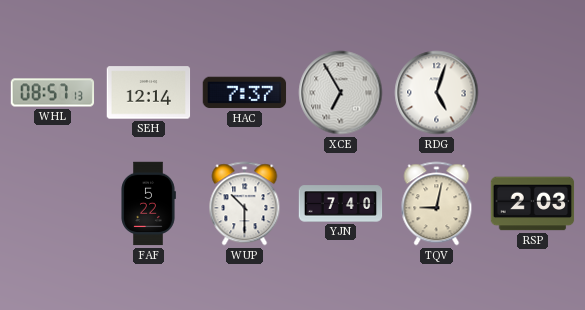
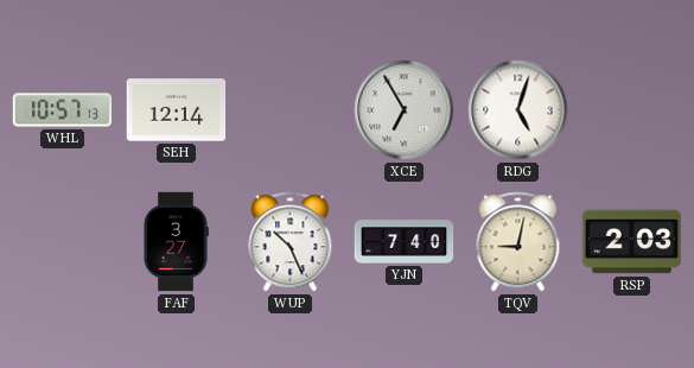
WHL: 08:57 -> 10:57
HAC: 7:37 -> none
FAF: 5:22 -> 3:27
WUP: 10:30 -> 10:26
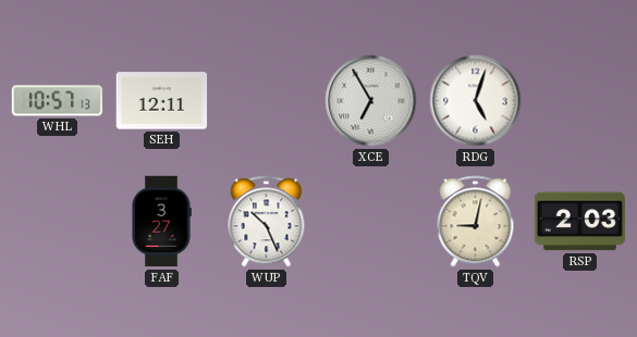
SEH: 12:14 -> 12:11
YJN: 7:40 -> none
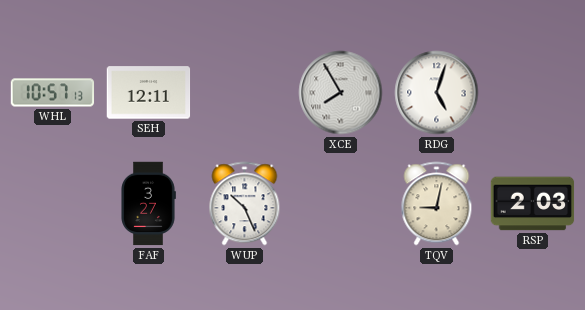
XCE: 6:55 -> 7:55
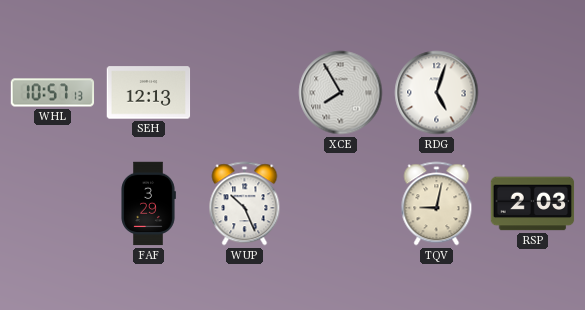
SEH: 12:11 -> 12:13
FAF: 3:27 -> 3:29
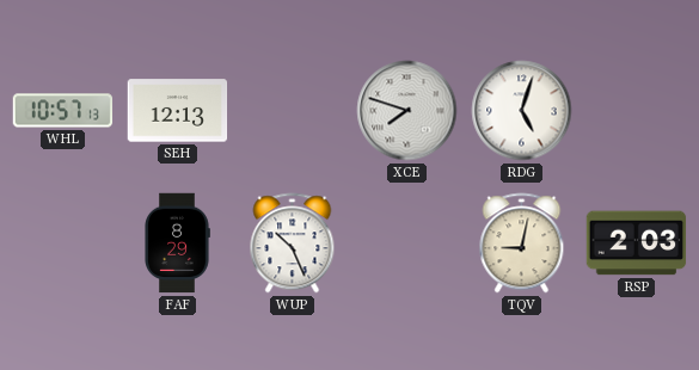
XCE: 7:55 -> 7:48
FAF: 3:29 -> 8:29
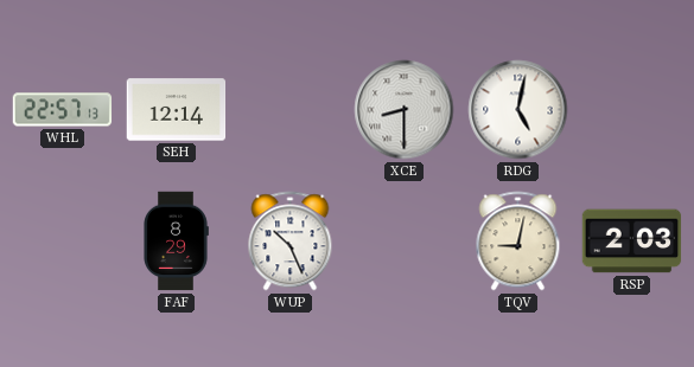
WHL: 10:57 -> 22:57
SEH: 12:13 -> 12:14
XCE: 7:48 -> 8:30
RDG: 5:03 -> 5:02
